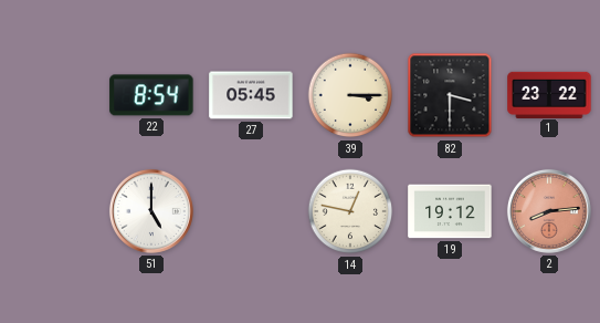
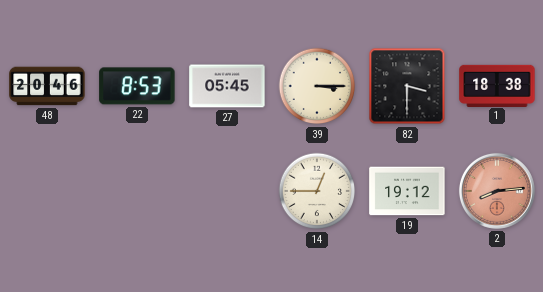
48: none -> 20:46
22: 8:54 -> 8:53
1: 23:22 -> 18:38
51: 5:00 -> none
14: 12:47 -> 12:45
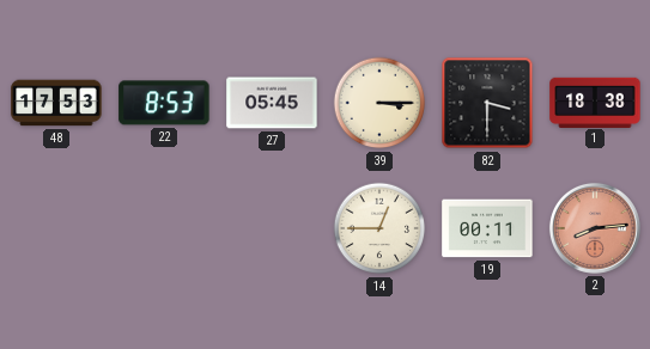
48: 20:46 -> 17:53
19: 19:12 -> 00:11
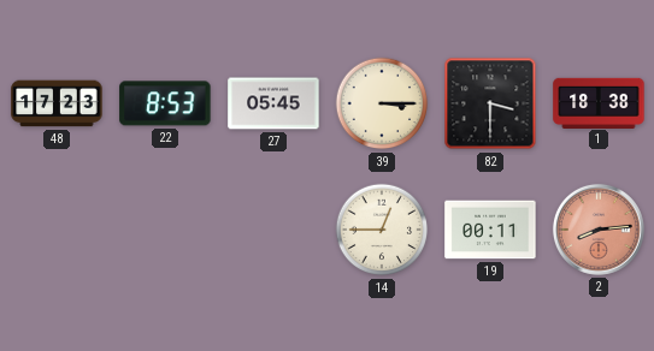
48: 17:53 -> 17:23
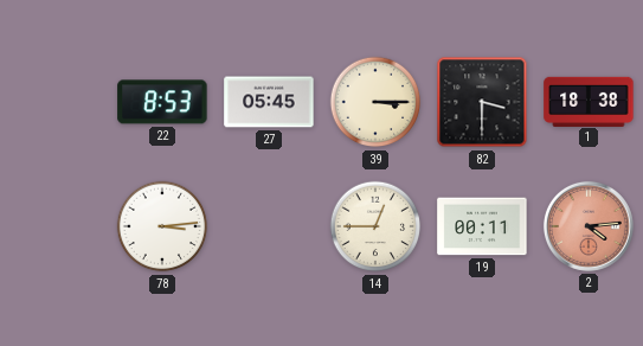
48: 17:23 -> none
78: none -> 3:14
2: 8:14 -> 4:14
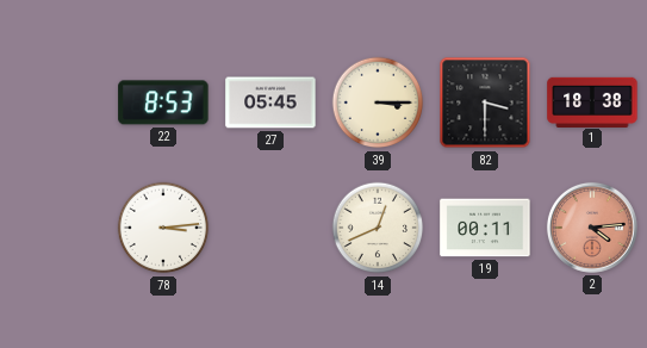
14: 12:45 -> 12:41
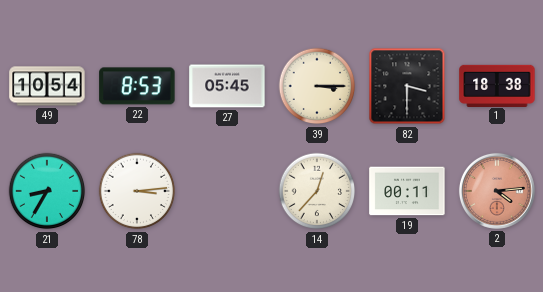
49: none -> 10:54
21: none -> 8:35
14: 12:41 -> 12:37
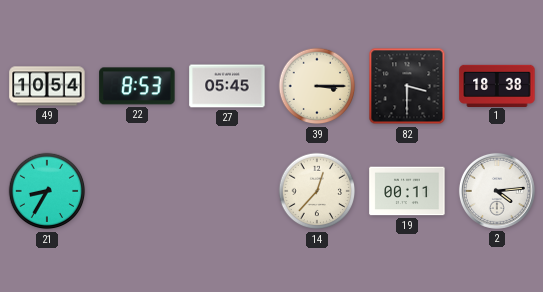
78: 3:14 -> none
2 dial: salmon -> white
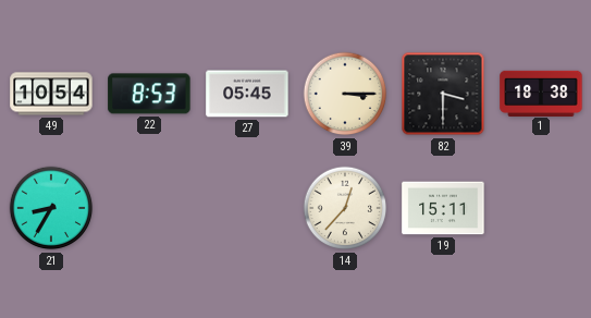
19: 00:11 -> 15:11
2: 4:14 -> none
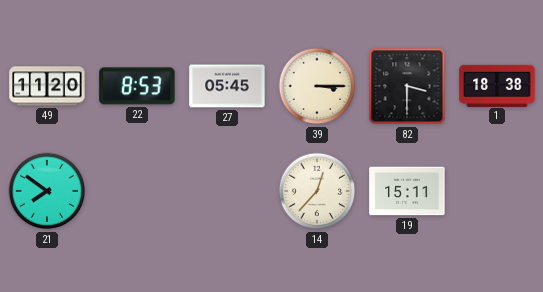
49: 10:54 -> 11:20
21: 8:35 -> 7:51
